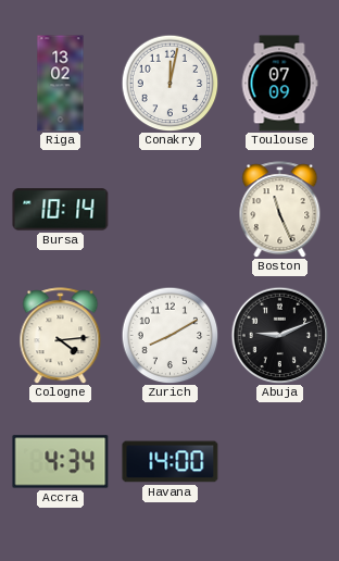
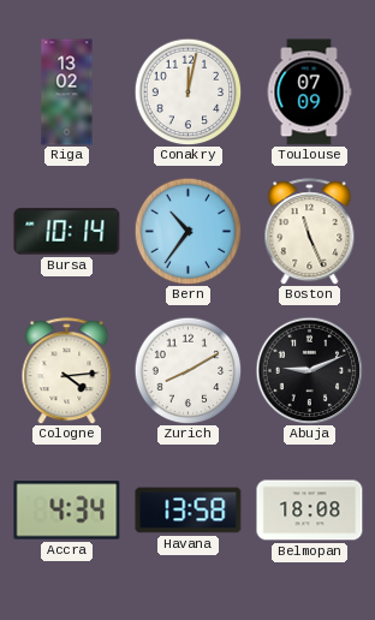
Bern: none -> 10:36
Havana: 14:00 -> 13:58
Belmopan: none -> 18:08
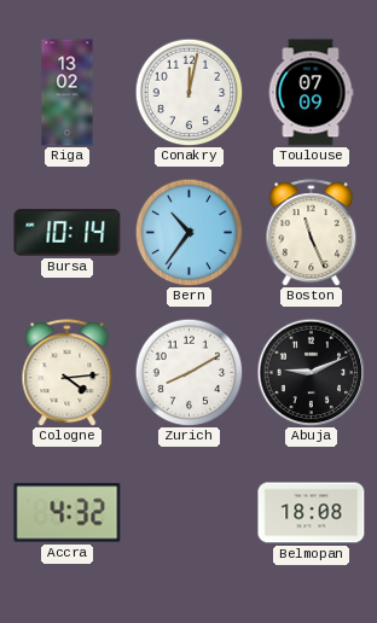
Accra: 4:34 -> 4:32
Havana: 13:58 -> none
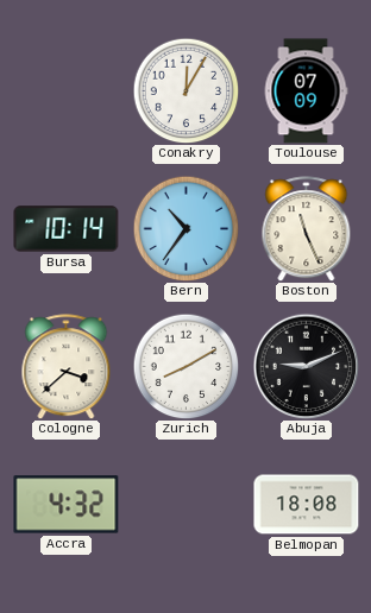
Riga: 13:02 -> none
Conakry: 12:02 -> 12:05
Cologne: 4:14 -> 3:38
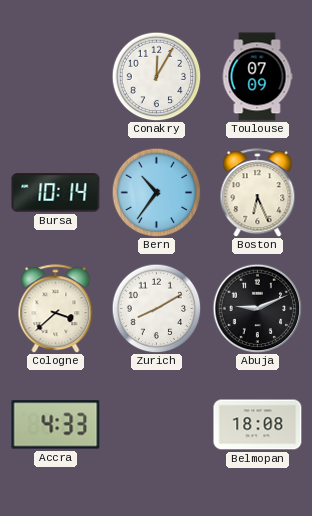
Boston: 11:26 -> 6:26
Accra: 4:32 -> 4:33
